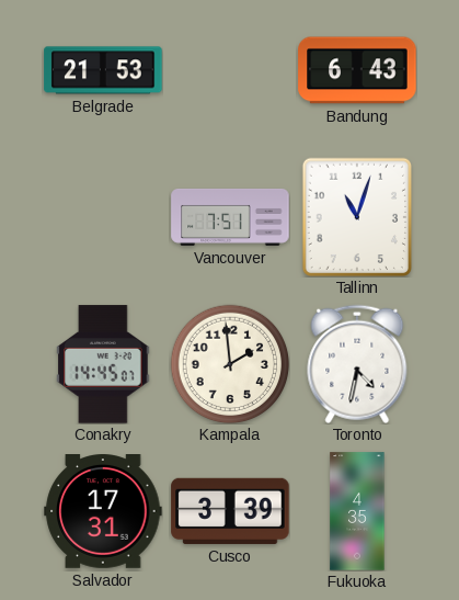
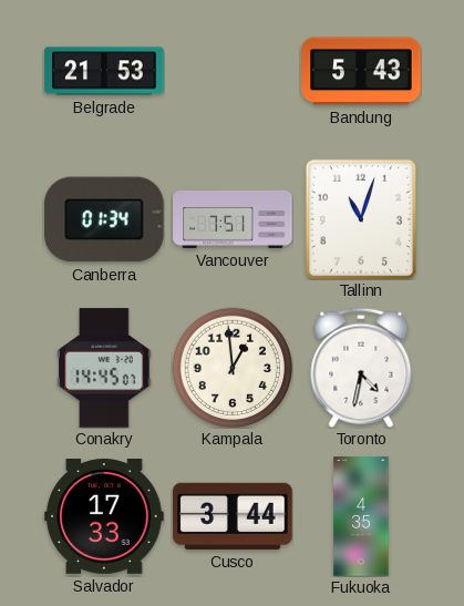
Bandung: 6:43 -> 5:43
Canberra: none -> 01:34
Kampala: 1:59 -> 12:59
Salvador: 17:31 -> 17:33
Cusco: 3:39 -> 3:44
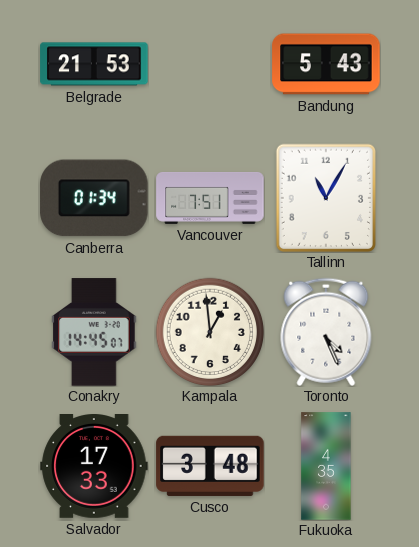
Tallinn: 11:03 -> 11:05
Toronto: 4:32 -> 4:26
Cusco: 3:44 -> 3:48
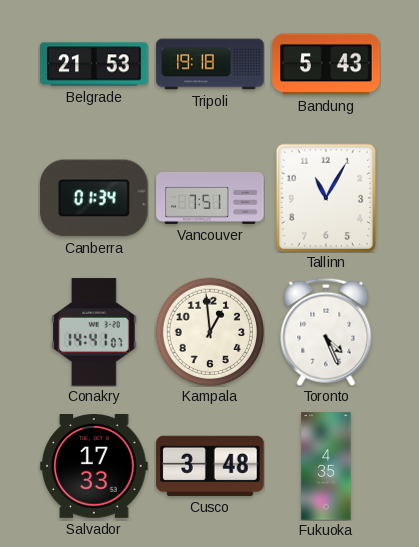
Tripoli: none -> 19:18
Conakry: 14:45 -> 14:41
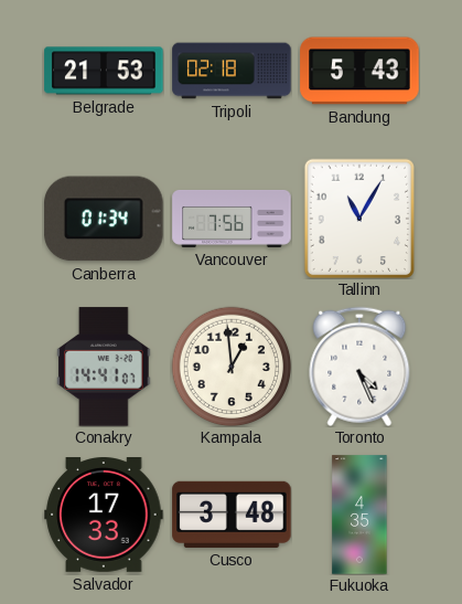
Tripoli: 19:18 -> 02:18
Vancouver: 7:51 -> 7:56
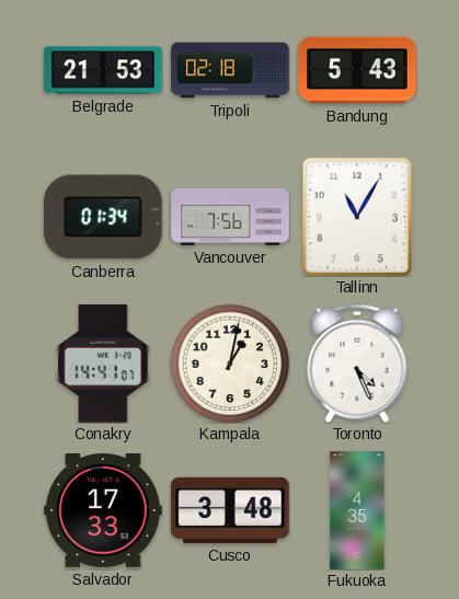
Kampala: 12:59 -> 1:02
